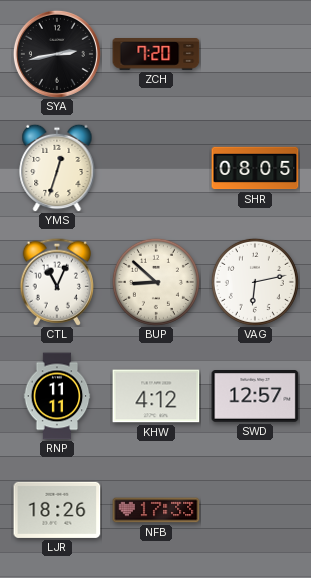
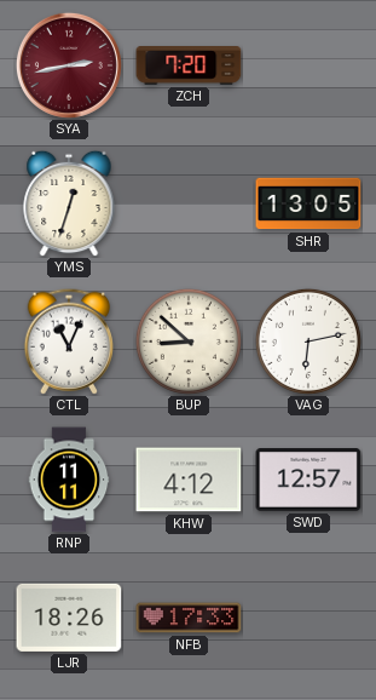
SYA dial: black -> burgundy
SHR: 08:05 -> 13:05
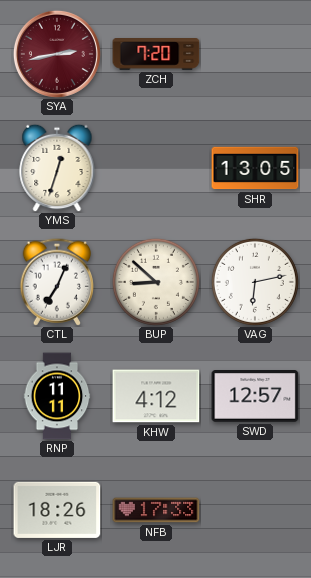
CTL: 11:04 -> 7:04
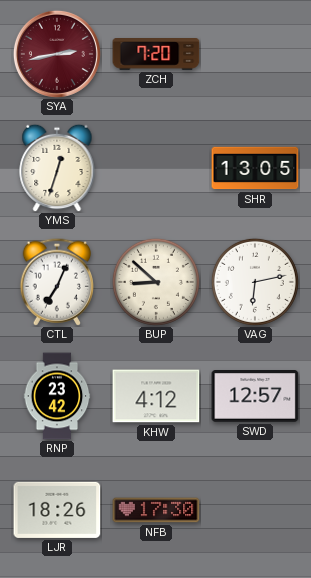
RNP: 11:11 -> 23:42
NFB: 17:33 -> 17:30
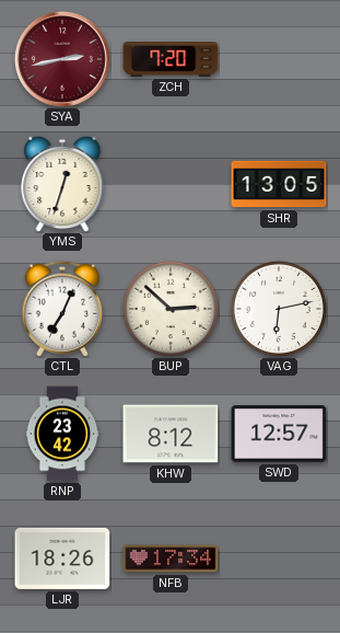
BUP: 8:52 -> 2:52
KHW: 4:12 -> 8:12
NFB: 17:30 -> 17:34
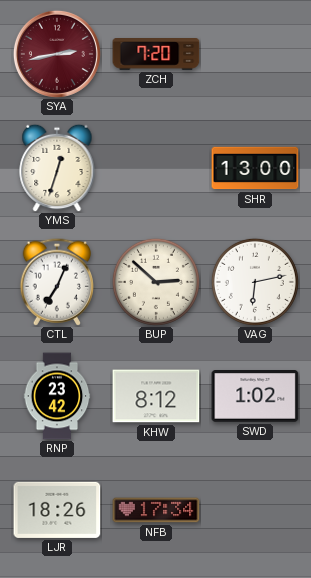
SHR: 13:05 -> 13:00
SWD: 12:57 -> 1:02
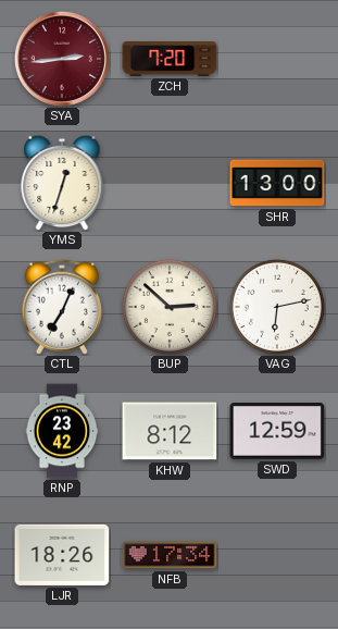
SYA: 2:43 -> 2:44
SWD: 1:02 -> 12:59
